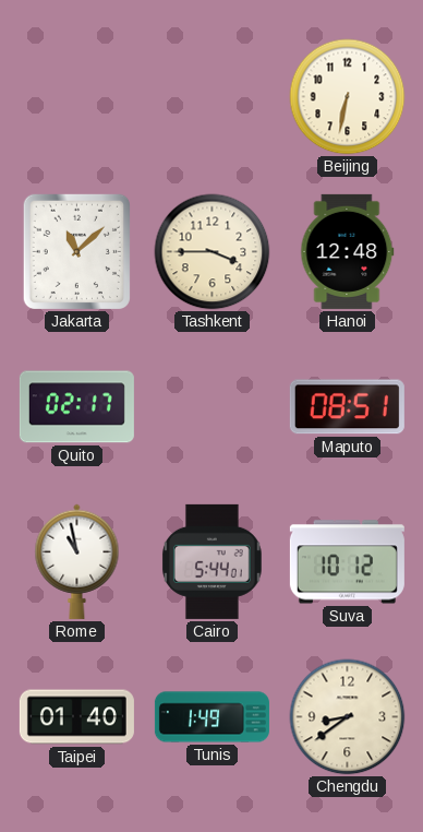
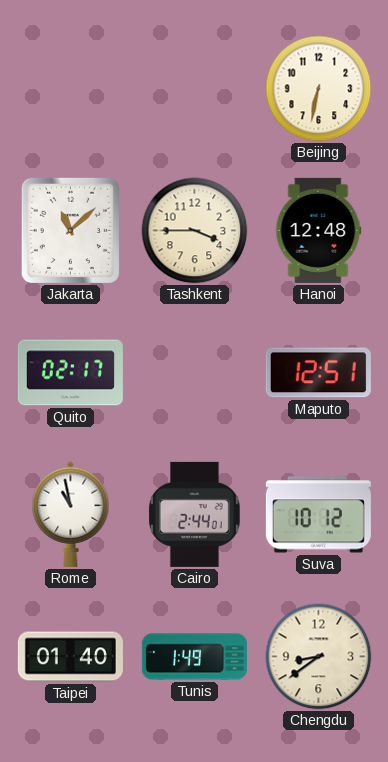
Maputo: 08:51 -> 12:51
Cairo: 5:44 -> 2:44
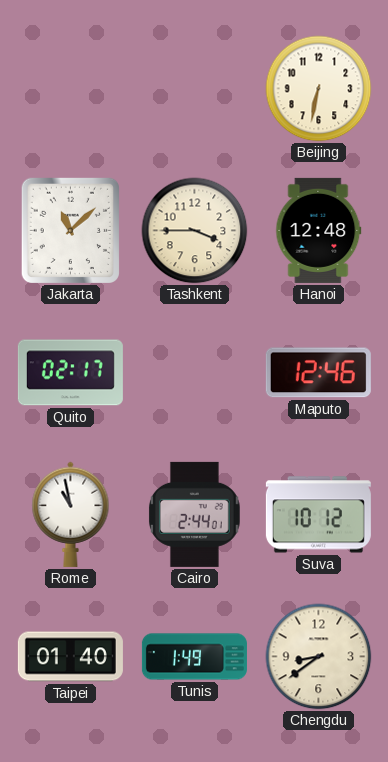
Maputo: 12:51 -> 12:46
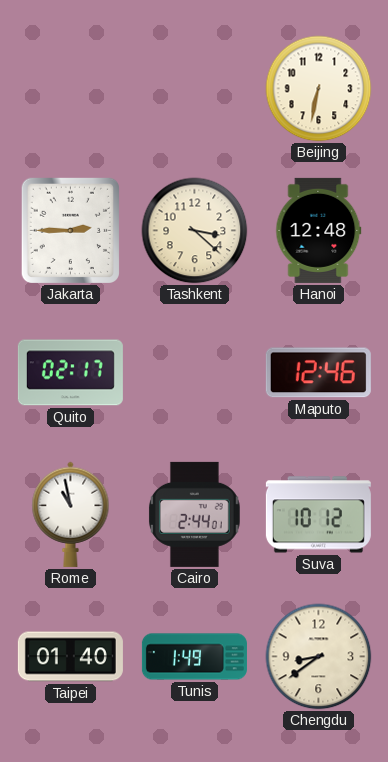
Jakarta: 11:08 -> 2:45
Tashkent: 3:45 -> 3:22
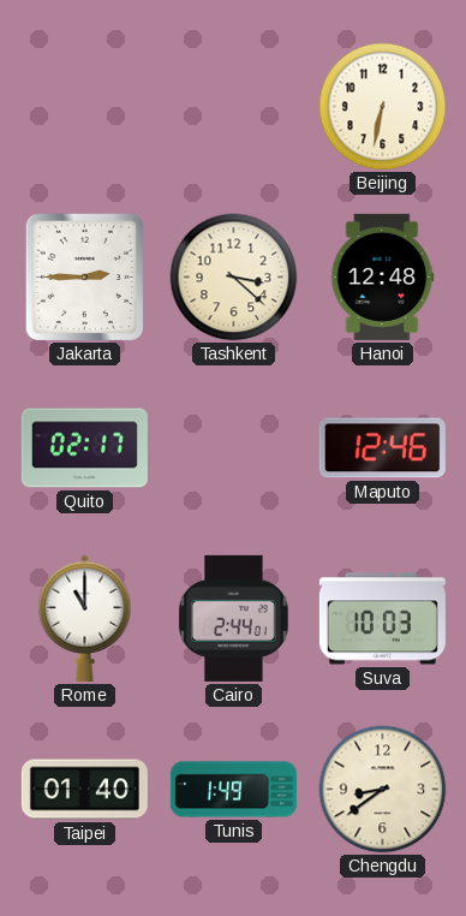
Rome: 10:58 -> 11:00
Suva: 10:12 -> 10:03
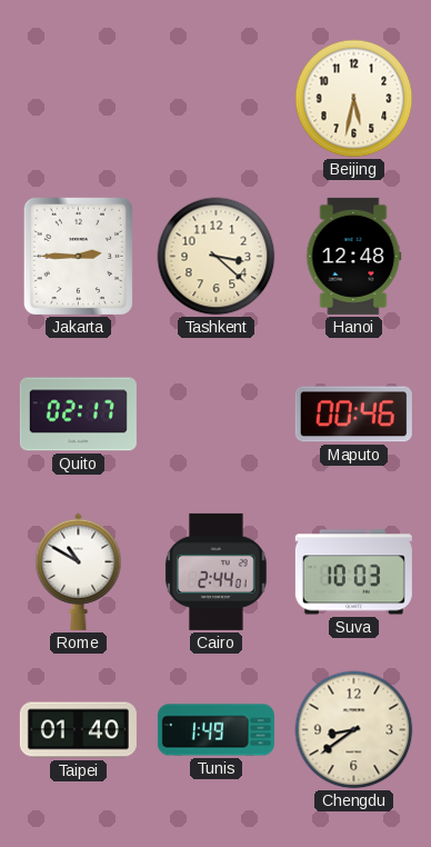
Beijing: 6:32 -> 5:32
Maputo: 12:46 -> 00:46
Rome: 11:00 -> 10:50
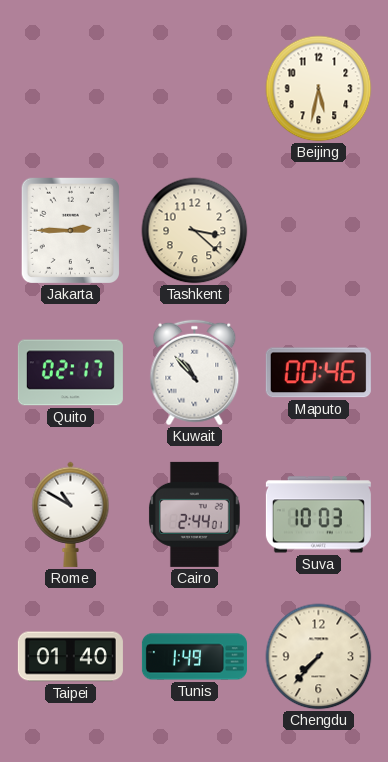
Hanoi: 12:48 -> none
Kuwait: none -> 10:53
Chengdu: 8:39 -> 7:37
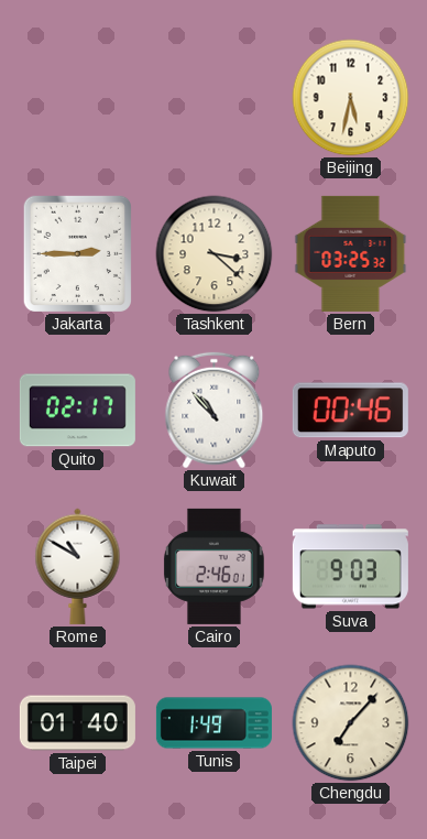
Bern: none -> 03:25
Cairo: 2:44 -> 2:46
Suva: 10:03 -> 9:03
Chengdu: 7:37 -> 7:07
